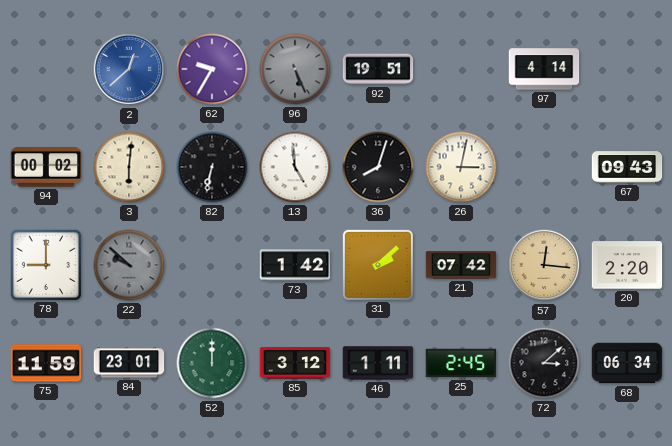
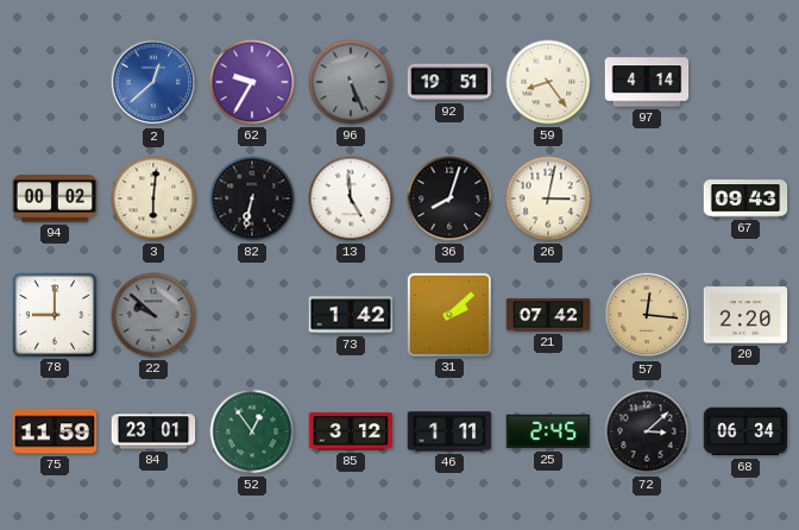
59: none -> 8:24
52: 12:00 -> 12:54
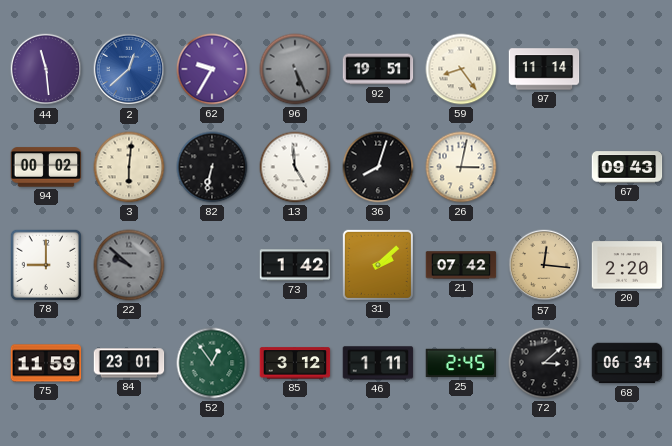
44: none -> 11:29
97: 4:14 -> 11:14
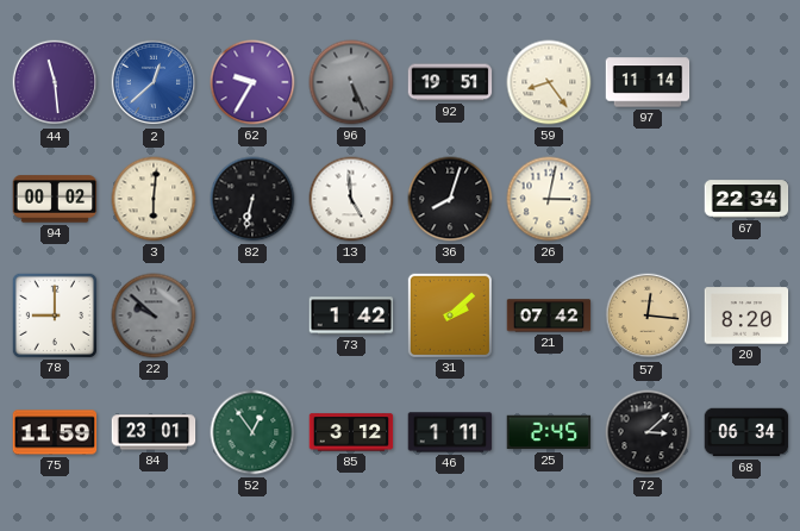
67: 09:43 -> 22:34
20: 2:20 -> 8:20
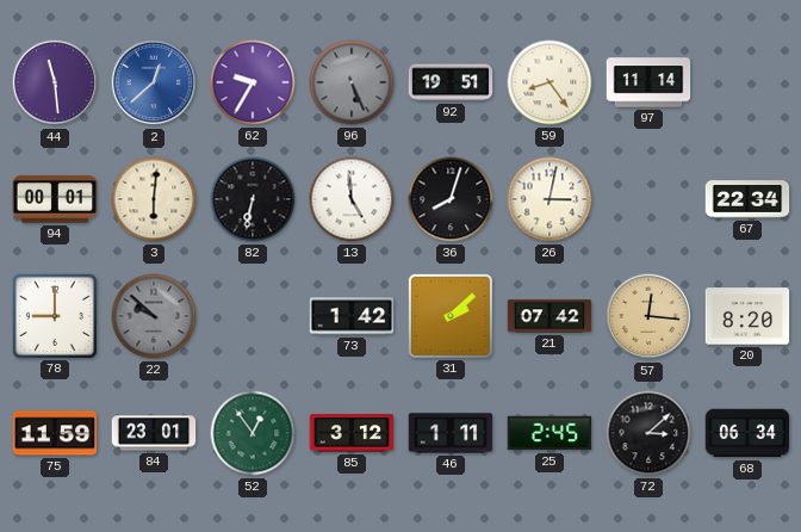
94: 00:02 -> 00:01
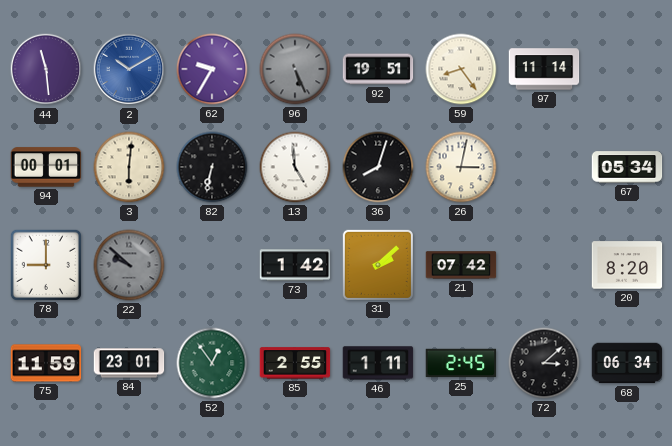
2: 12:38 -> 10:10
67: 22:34 -> 05:34
57: 12:16 -> none
85: 3:12 -> 2:55
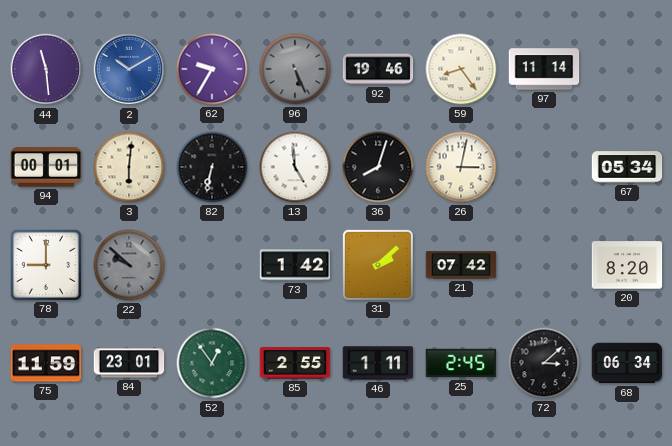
92: 19:51 -> 19:46
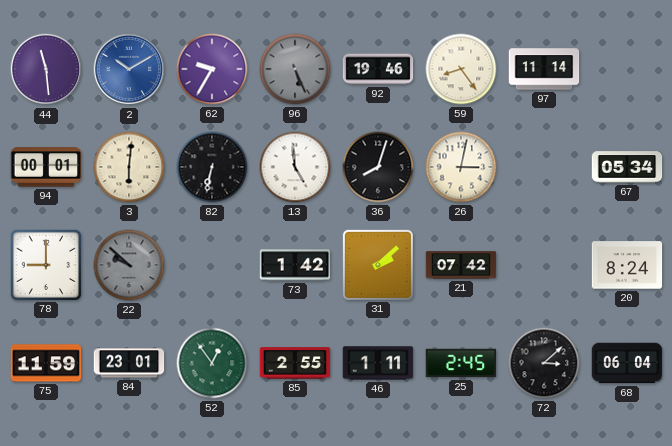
20: 8:20 -> 8:24
68: 06:34 -> 06:04
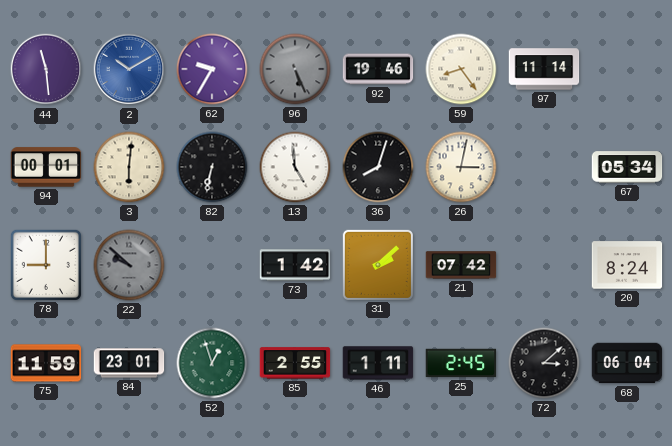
52: 12:54 -> 12:57
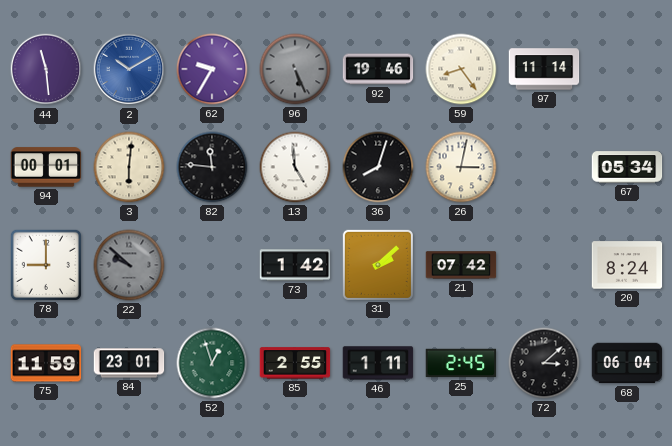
82: 6:32 -> 11:46
